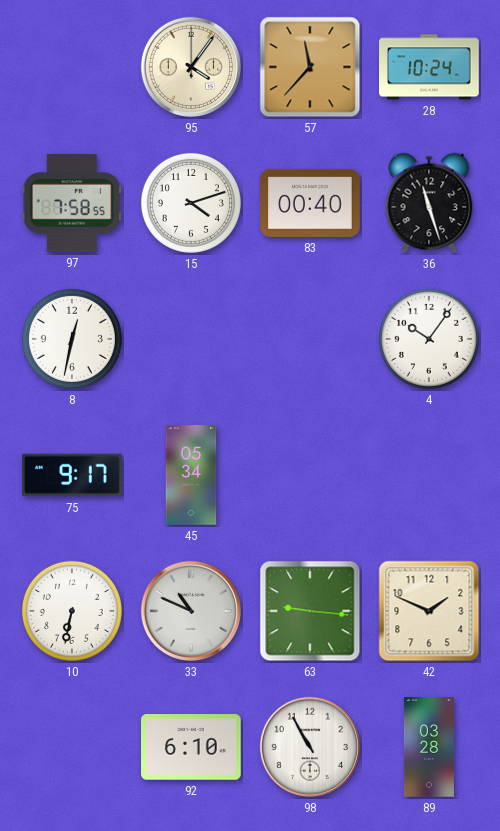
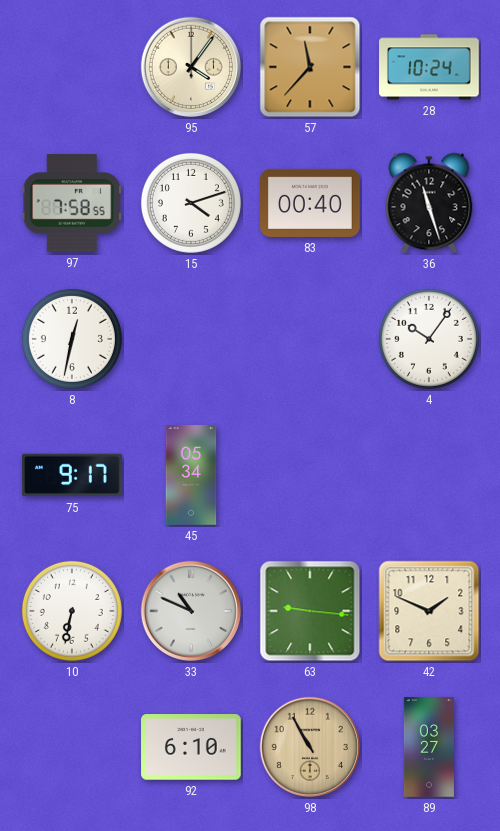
98 dial: white -> champagne
89: 03:28 -> 03:27
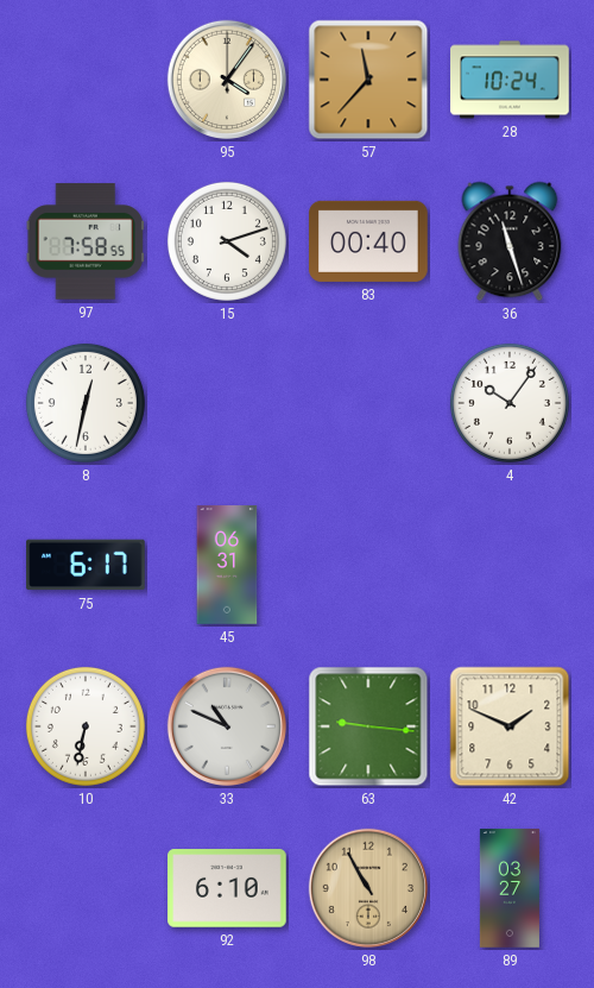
75: 9:17 -> 6:17
45: 05:34 -> 06:31
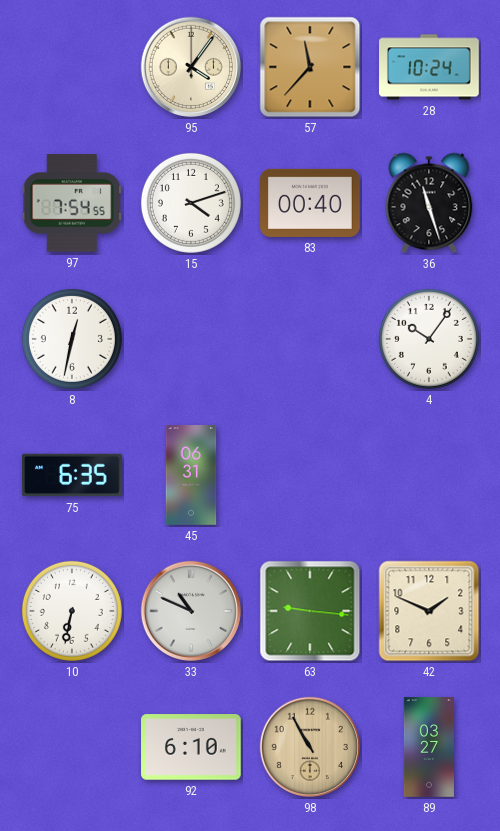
97: 7:58 -> 7:54
75: 6:17 -> 6:35
